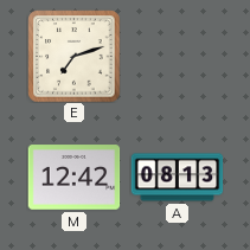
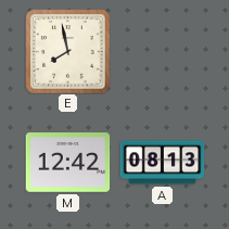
E: 7:12 -> 7:58
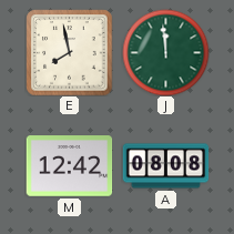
J: none -> 11:59
A: 08:13 -> 08:08
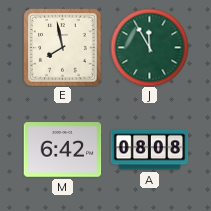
J: 11:59 -> 11:55
M: 12:42 -> 6:42
